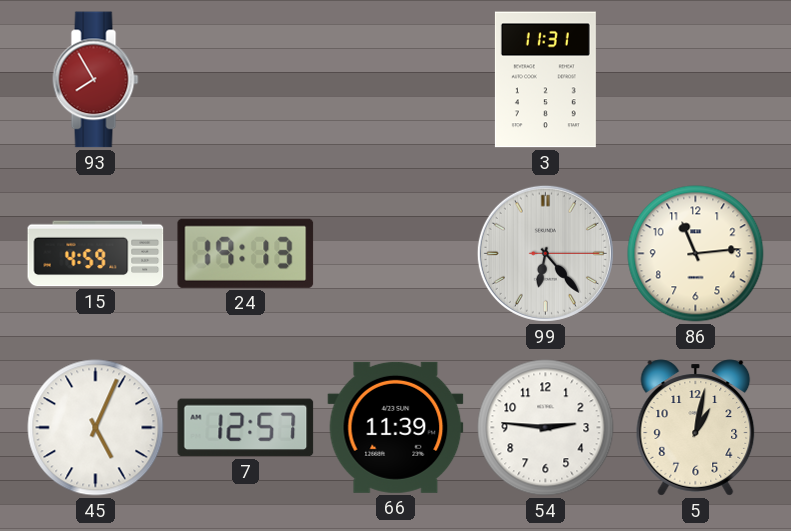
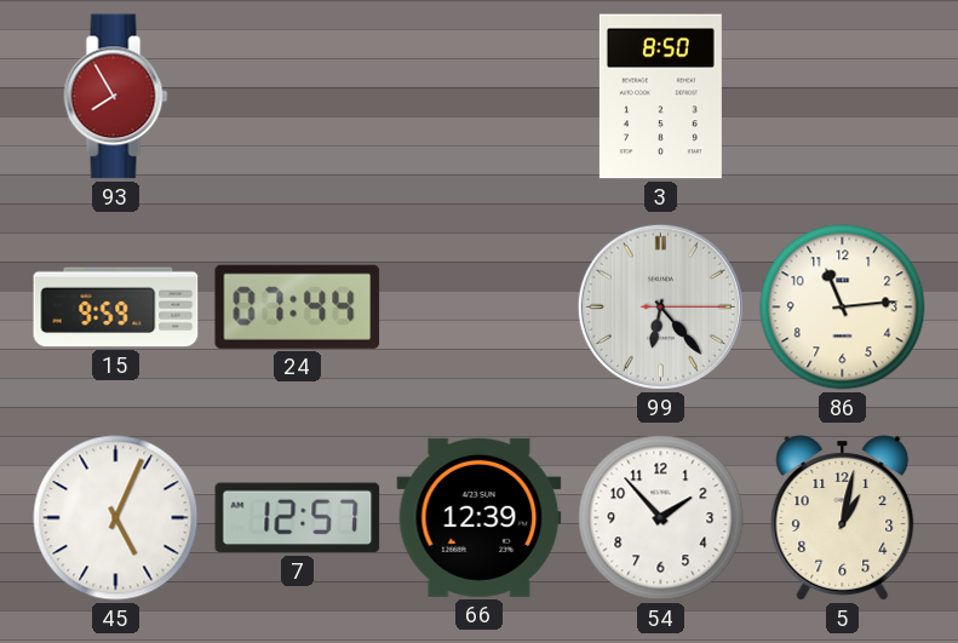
3: 11:31 -> 8:50
15: 4:59 -> 9:59
24: 19:13 -> 07:44
66: 11:39 -> 12:39
54: 2:46 -> 1:53
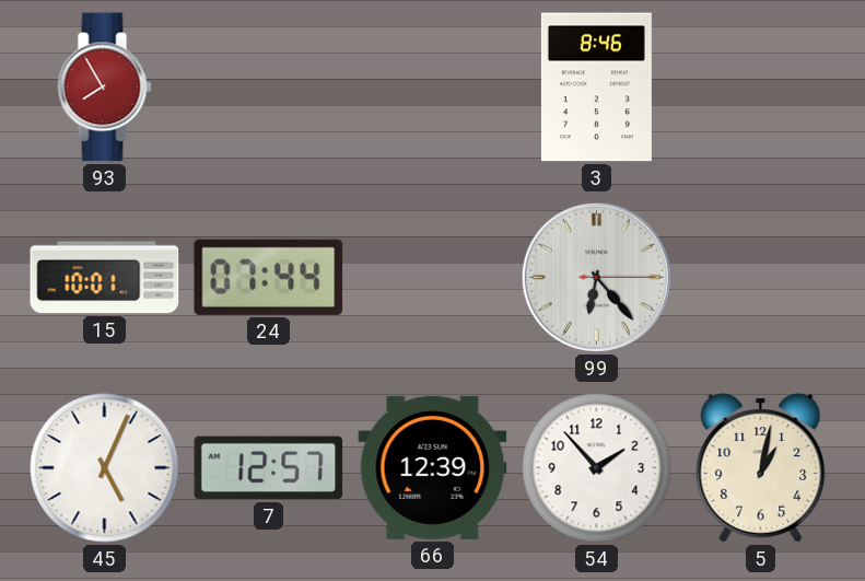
3: 8:50 -> 8:46
15: 9:59 -> 10:01
86: 11:14 -> none
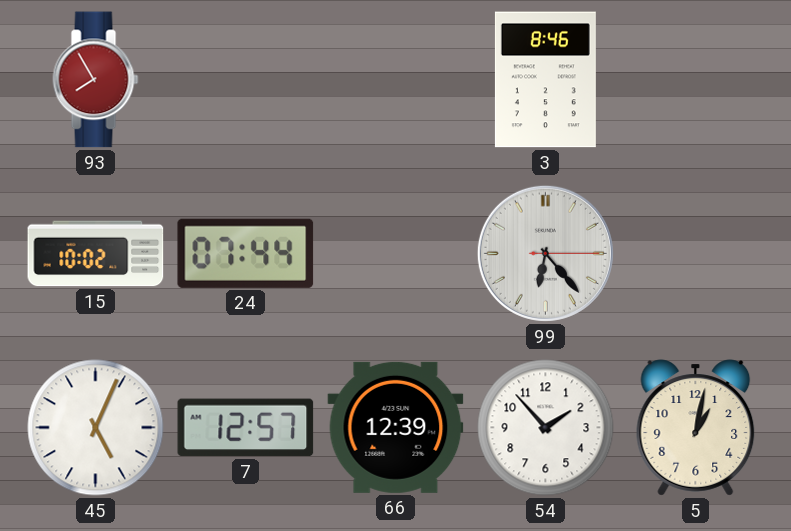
15: 10:01 -> 10:02
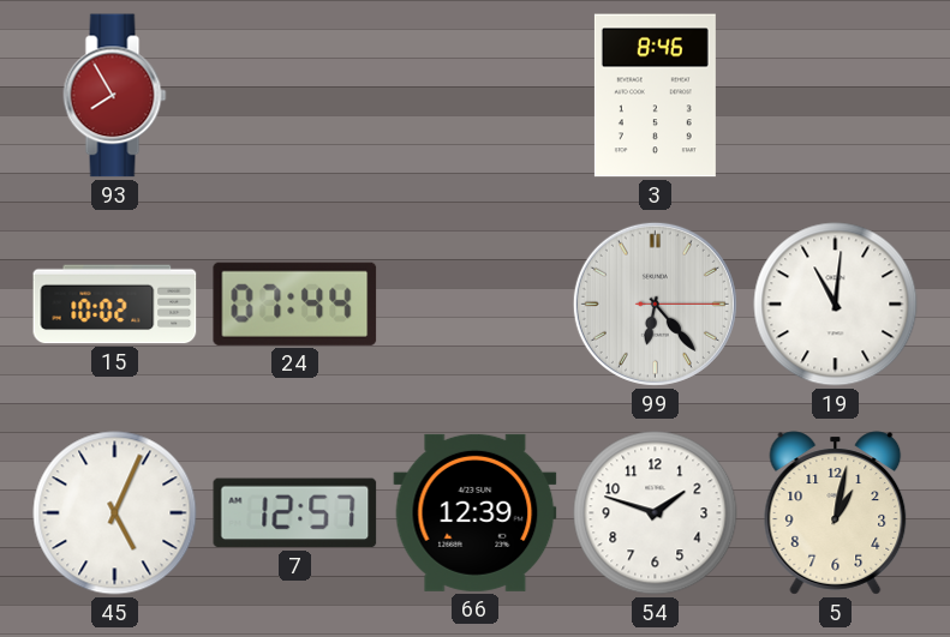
19: none -> 11:01
54: 1:53 -> 1:48
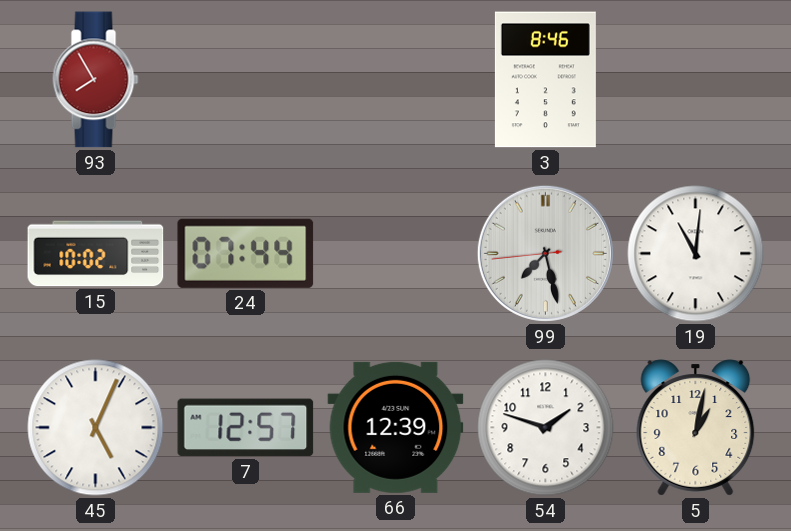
99: 6:23 -> 7:27
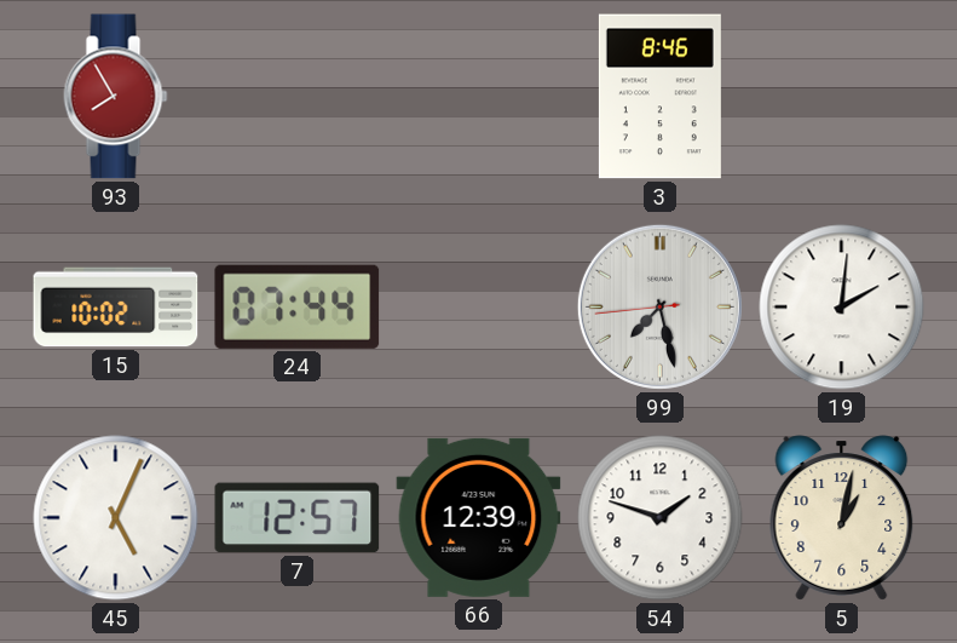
19: 11:01 -> 2:01
